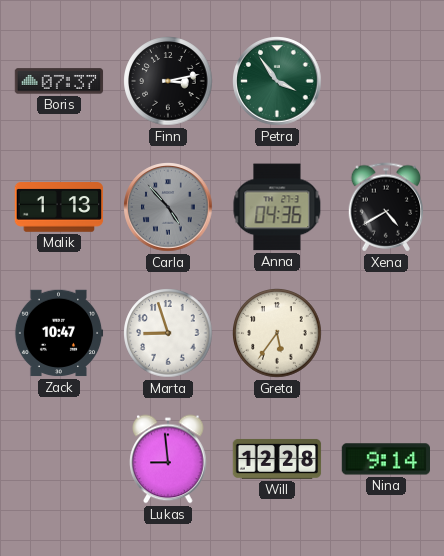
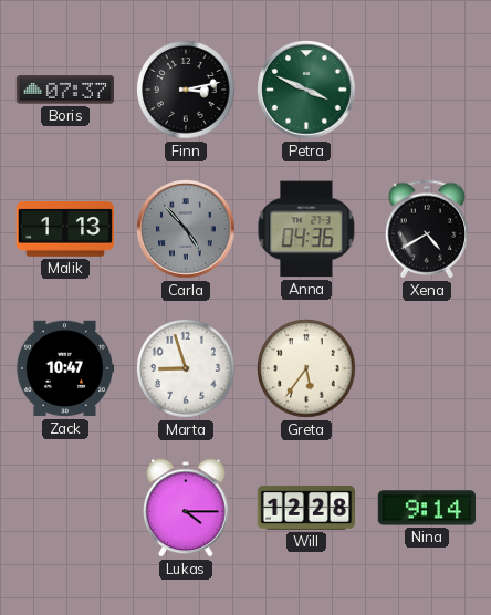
Petra: 3:54 -> 3:49
Lukas: 8:59 -> 4:15
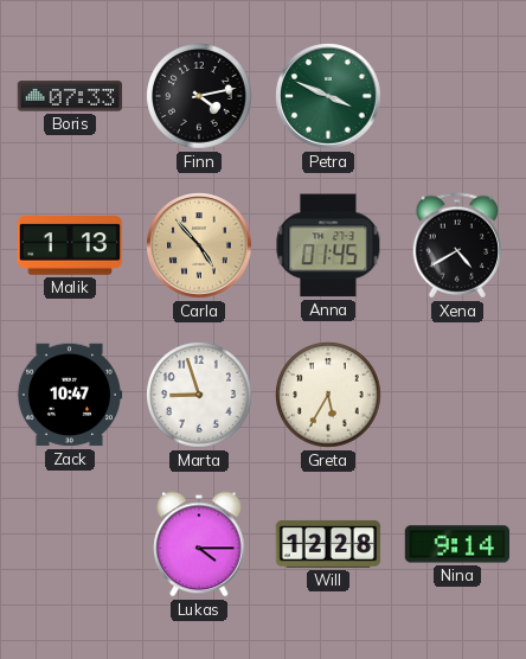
Boris: 07:37 -> 07:33
Finn: 3:13 -> 4:13
Carla dial: grey -> champagne
Anna: 04:36 -> 01:45
Greta: 5:36 -> 5:35
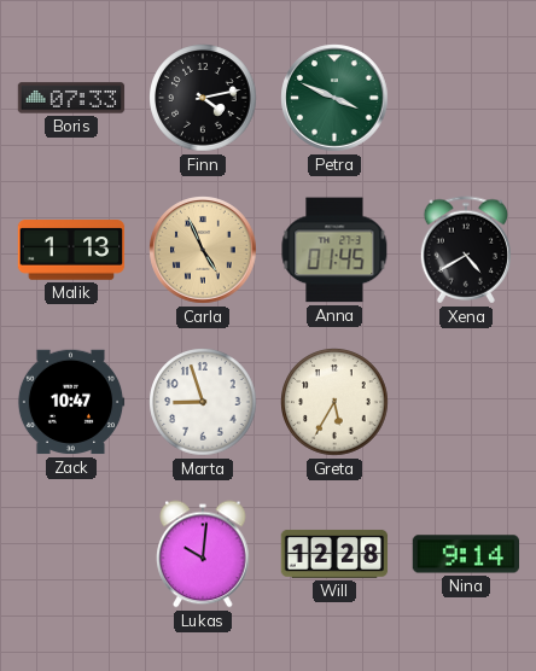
Carla: 4:53 -> 4:56
Lukas: 4:15 -> 10:01
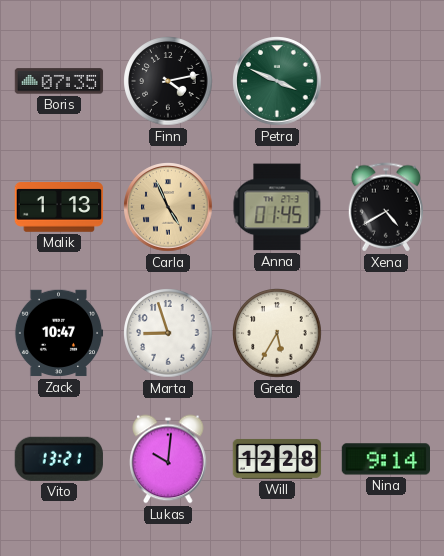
Boris: 07:33 -> 07:35
Vito: none -> 13:21
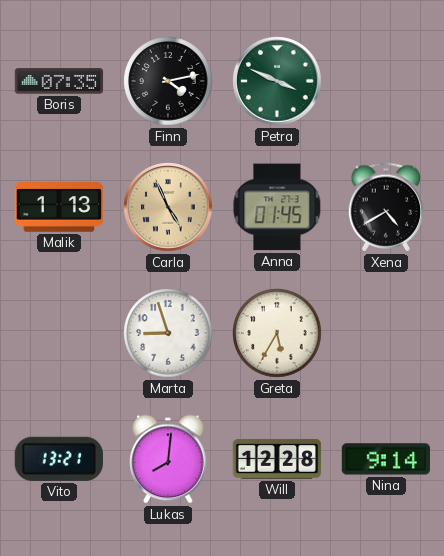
Zack: 10:47 -> none
Lukas: 10:01 -> 8:01
